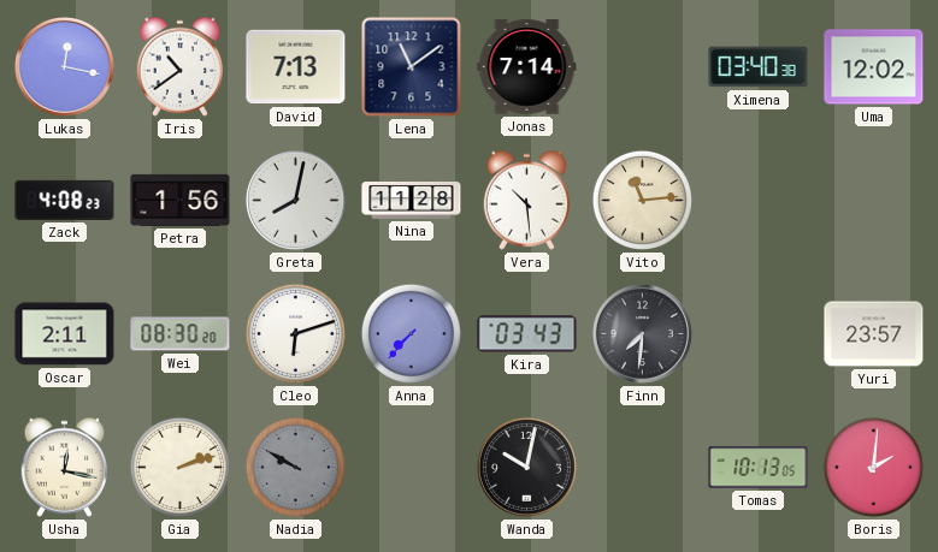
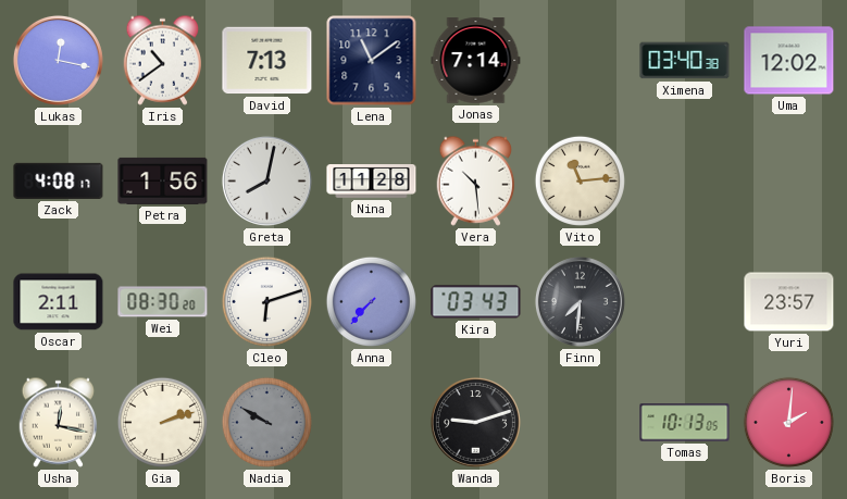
Zack: 4:08:23 -> 4:08:17
Wanda: 10:02 -> 9:12
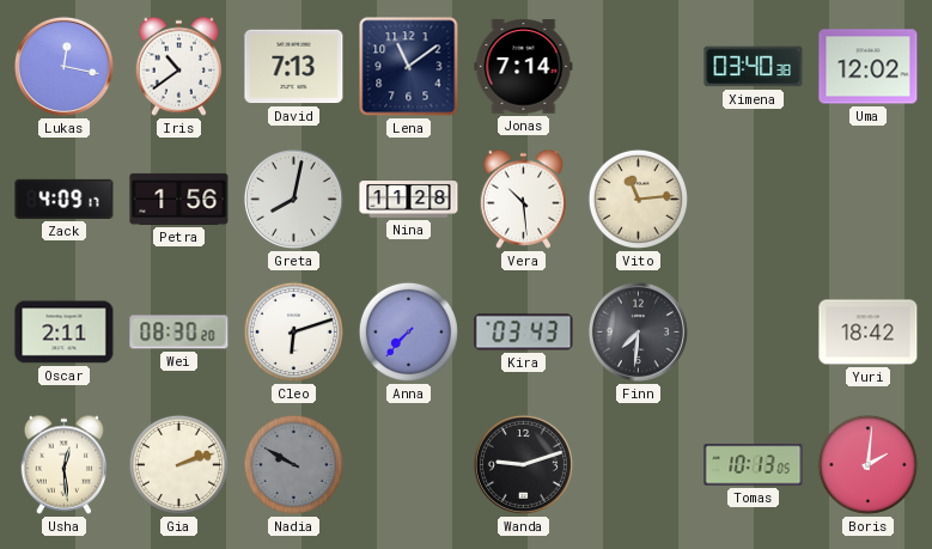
Zack: 4:08 -> 4:09
Yuri: 23:57 -> 18:42
Usha: 12:17 -> 12:29
